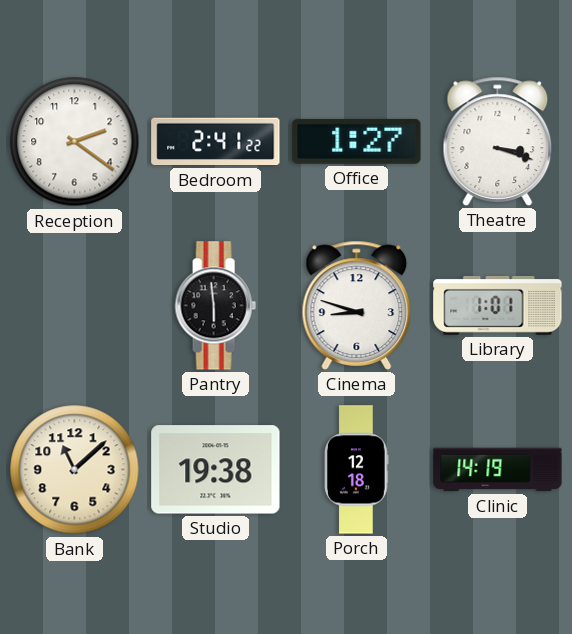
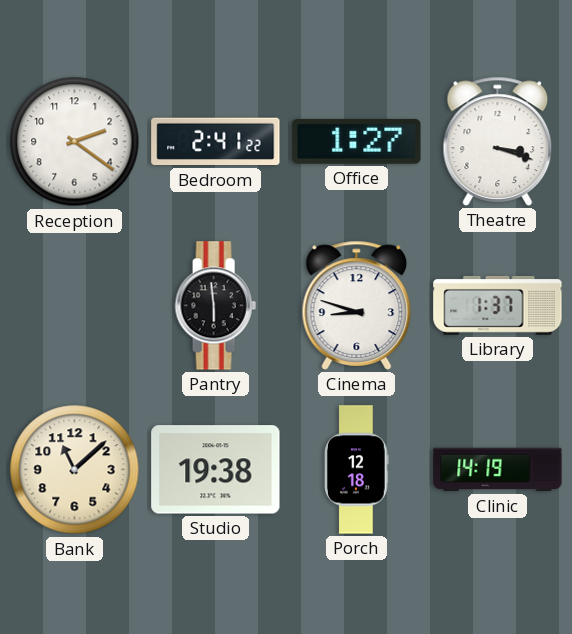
Library: 1:01 -> 1:37
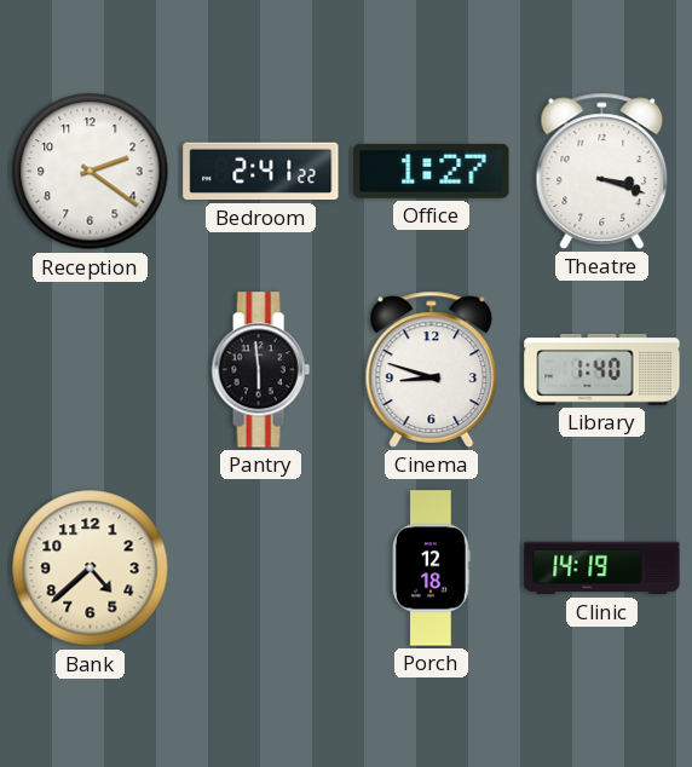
Library: 1:37 -> 1:40
Bank: 11:08 -> 4:38
Studio: 19:38 -> none
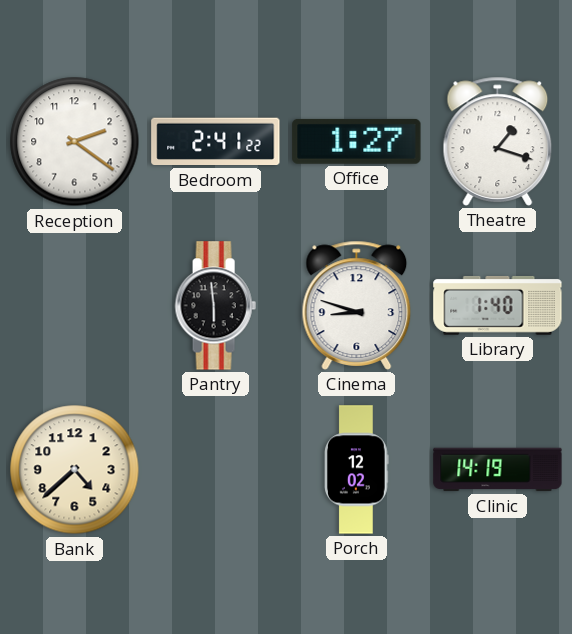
Theatre: 3:18 -> 1:18
Porch: 12:18 -> 12:02
